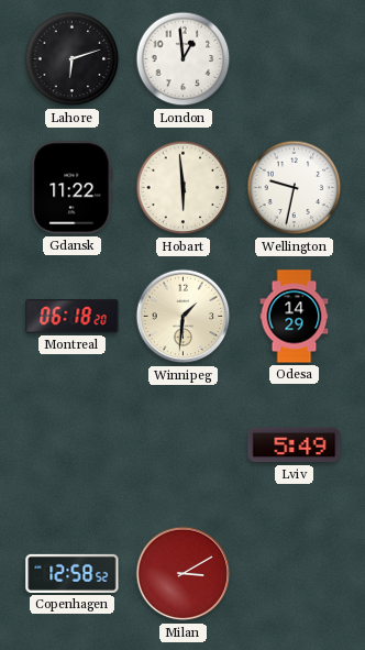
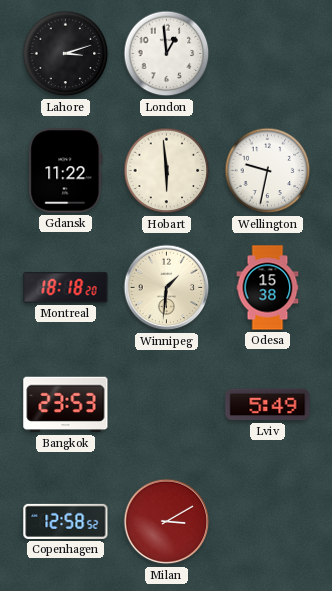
Lahore: 6:12 -> 3:12
Montreal: 06:18 -> 18:18
Odesa: 14:29 -> 15:38
Bangkok: none -> 23:53
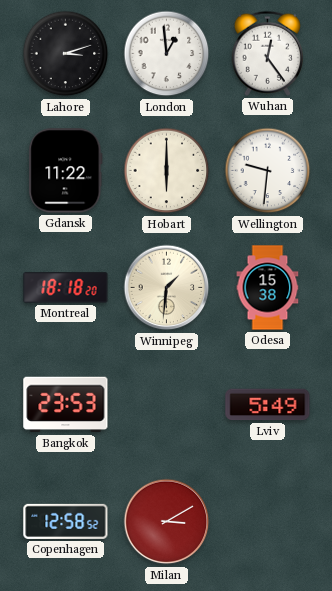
Wuhan: none -> 12:24
Hobart: 5:59 -> 6:00
Wellington: 9:32 -> 9:31
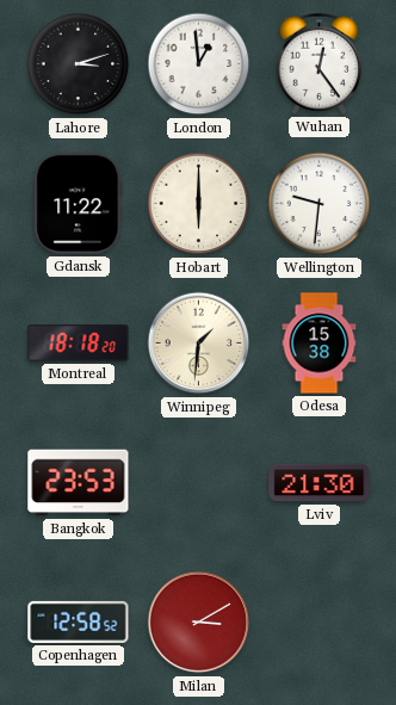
Lviv: 5:49 -> 21:30
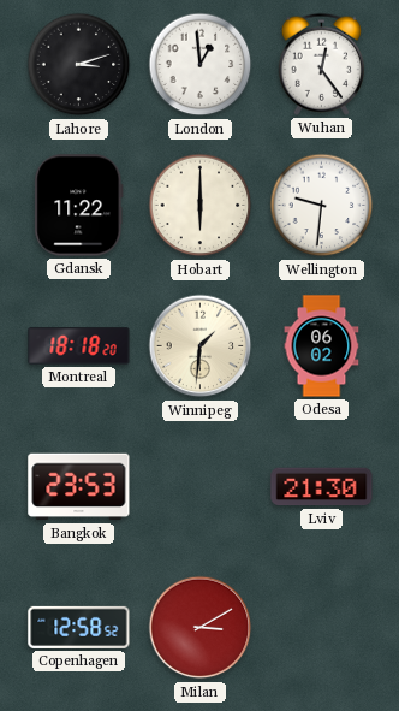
Odesa: 15:38 -> 06:02
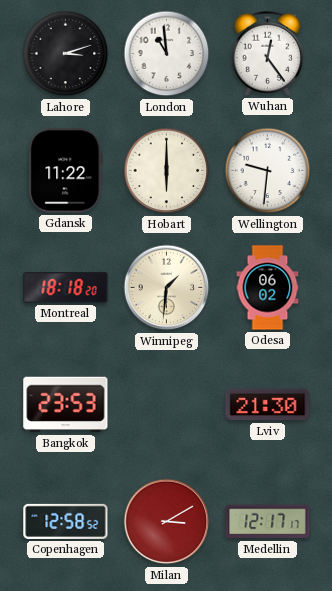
London: 12:59 -> 10:59
Medellin: none -> 12:17
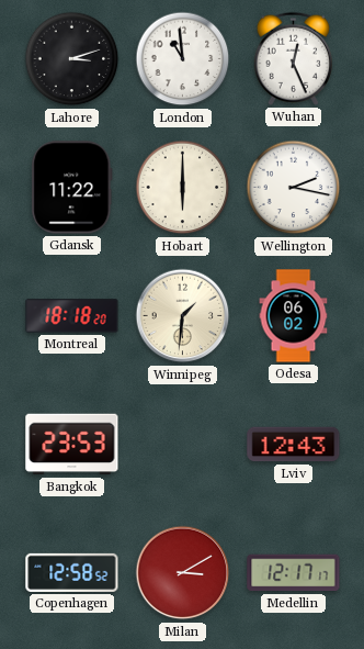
Wuhan: 12:24 -> 12:26
Wellington: 9:31 -> 2:17
Lviv: 21:30 -> 12:43
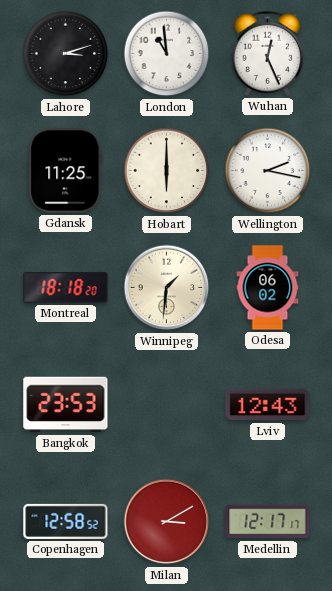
Gdansk: 11:22 -> 11:25
